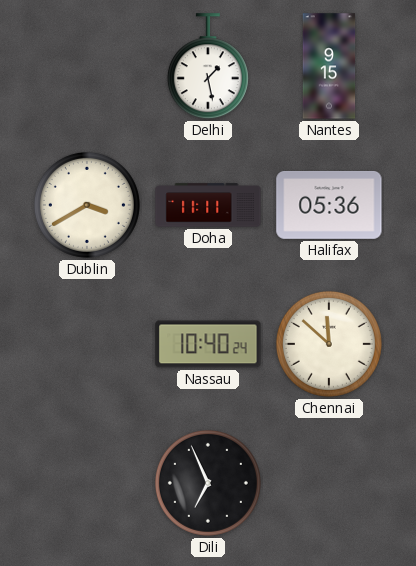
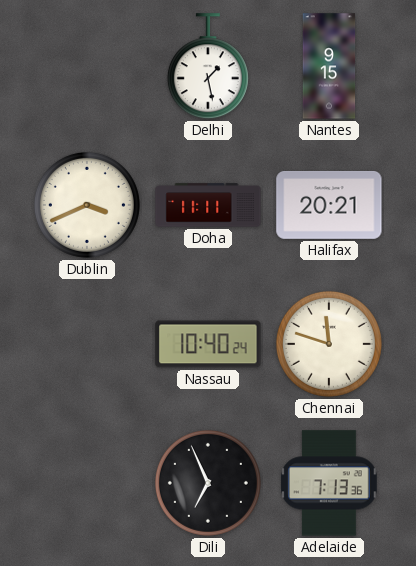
Dublin: 3:40 -> 3:41
Halifax: 05:36 -> 20:21
Chennai: 11:52 -> 11:48
Adelaide: none -> 7:13
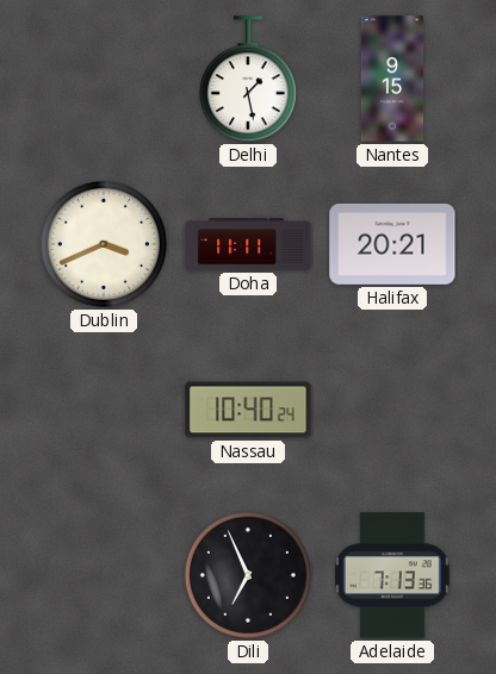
Chennai: 11:48 -> none
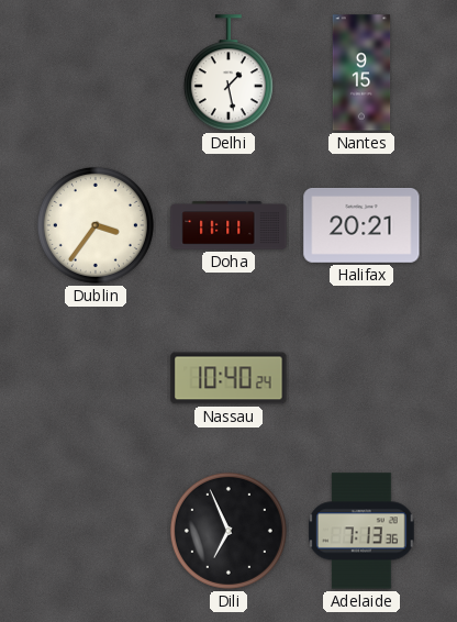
Dublin: 3:41 -> 3:36
